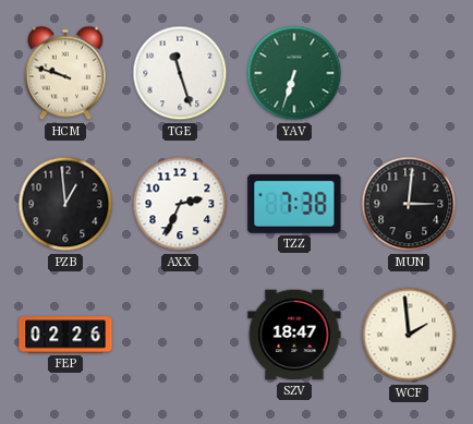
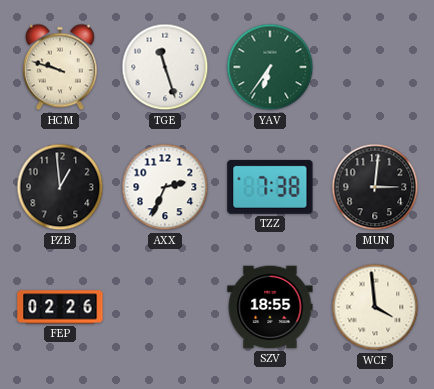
YAV: 6:33 -> 6:36
SZV: 18:47 -> 18:55
WCF: 1:59 -> 3:59
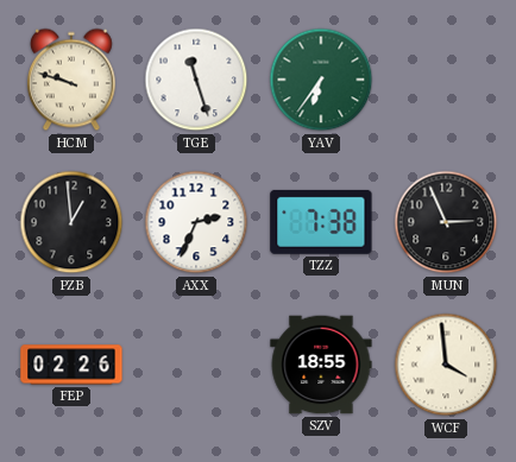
MUN: 3:01 -> 2:56
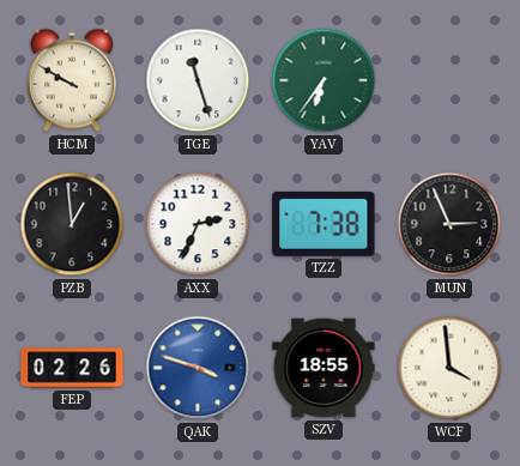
HCM: 9:48 -> 9:50
QAK: none -> 3:48
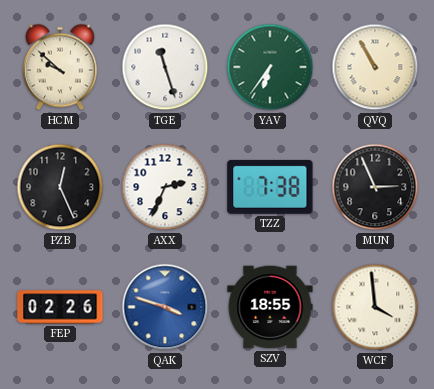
HCM: 9:50 -> 9:52
QVQ: none -> 10:55
PZB: 12:59 -> 12:26
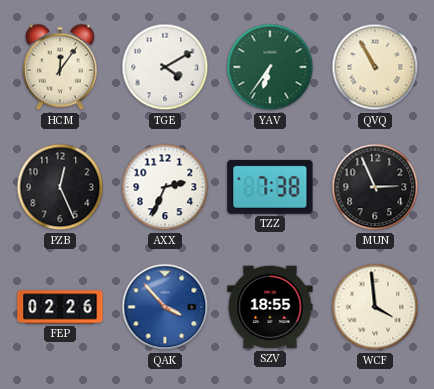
HCM: 9:52 -> 12:06
TGE: 11:27 -> 4:10
QAK: 3:48 -> 3:53
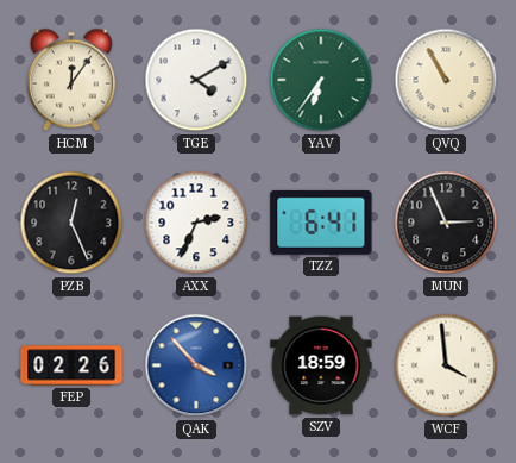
TZZ: 7:38 -> 6:41
SZV: 18:55 -> 18:59
